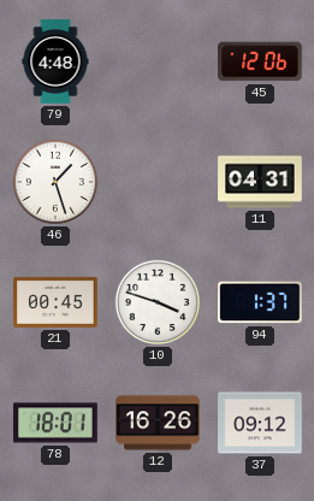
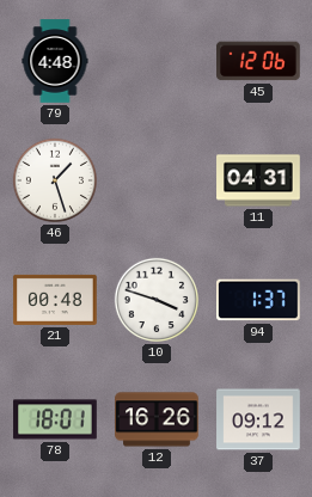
21: 00:45 -> 00:48
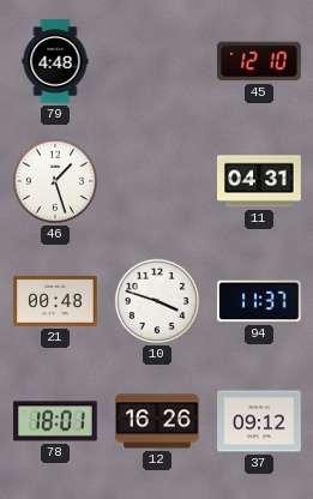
45: 12:06 -> 12:10
94: 1:37 -> 11:37
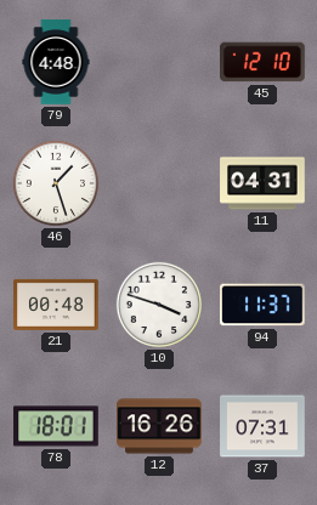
37: 09:12 -> 07:31
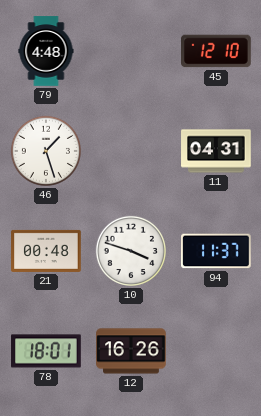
37: 07:31 -> none
